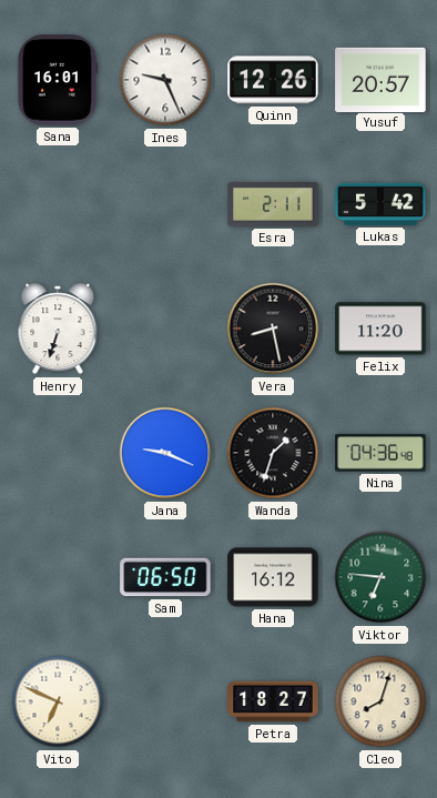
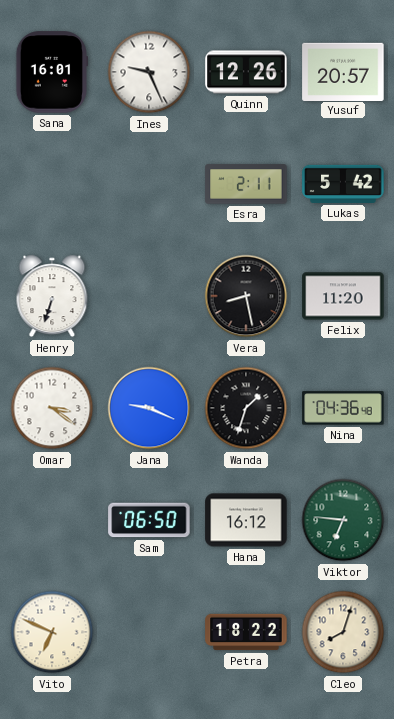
Omar: none -> 3:21
Petra: 18:27 -> 18:22
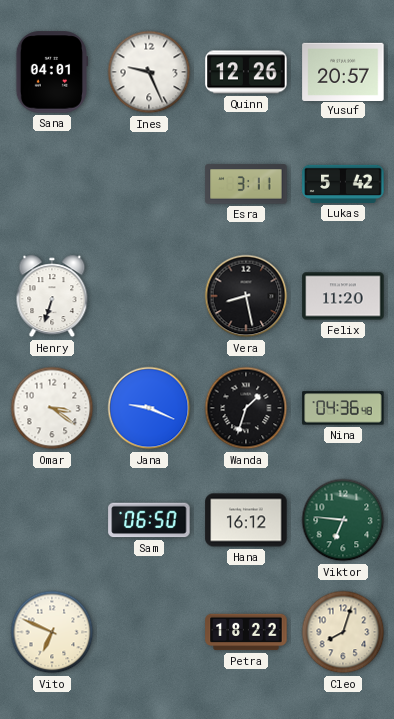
Sana: 16:01 -> 04:01
Esra: 2:11 -> 3:11
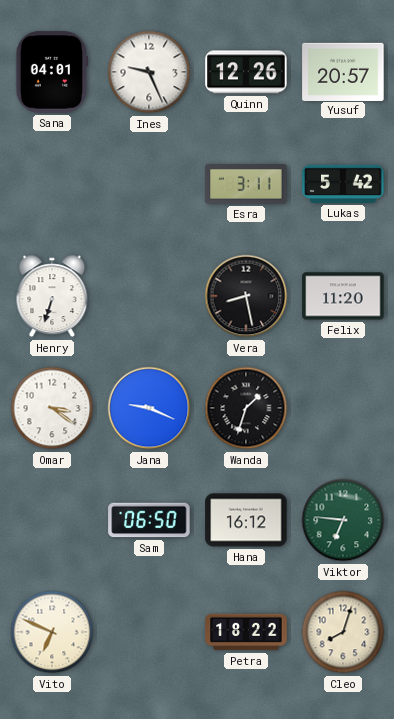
Nina: 04:36 -> none
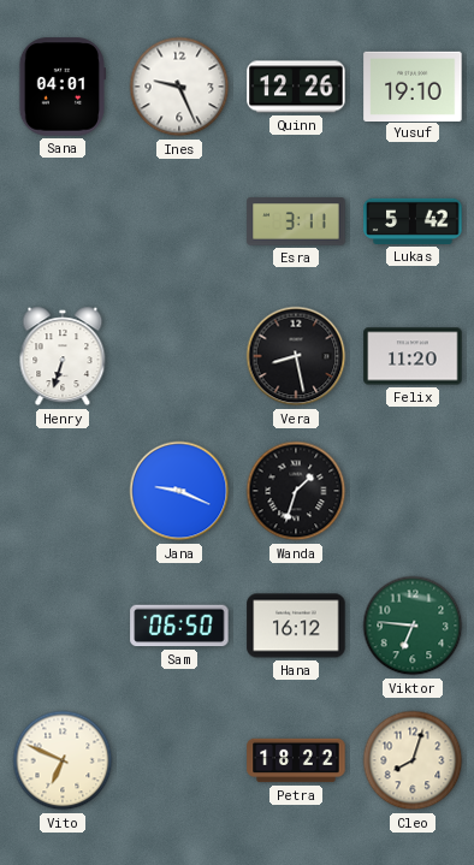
Yusuf: 20:57 -> 19:10
Omar: 3:21 -> none
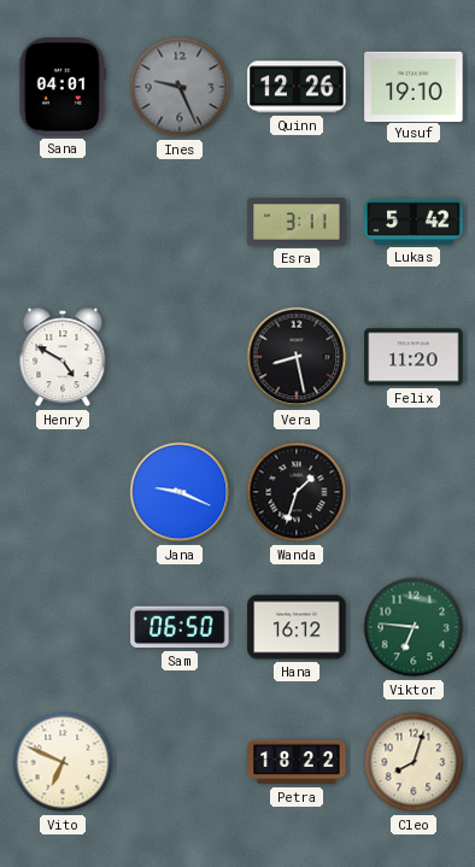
Ines dial: white -> grey
Henry: 6:33 -> 4:50
